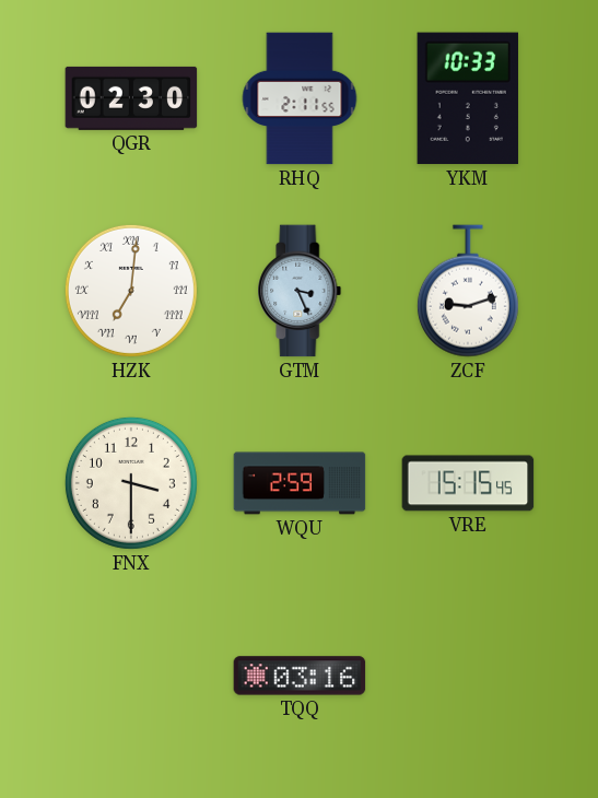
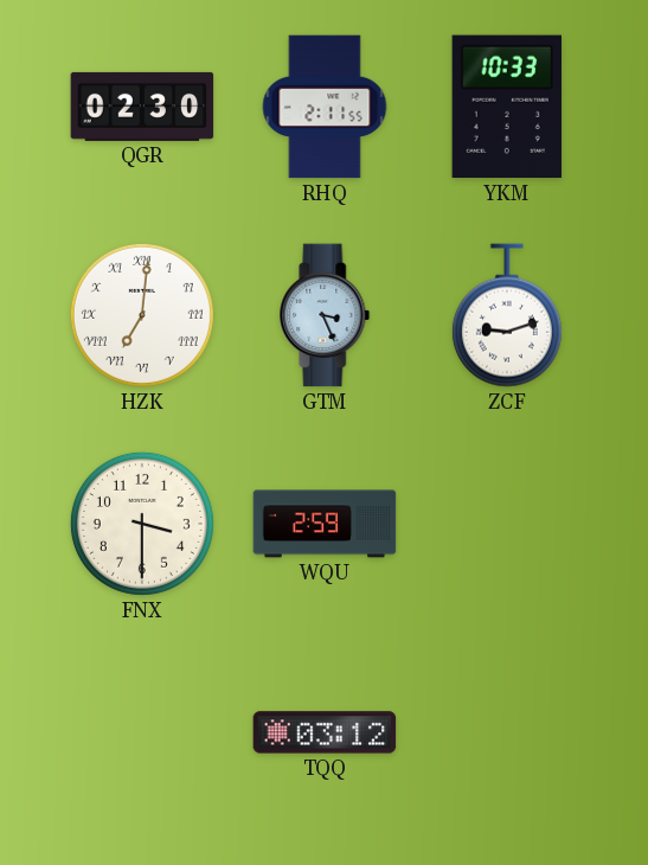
VRE: 15:15 -> none
TQQ: 03:16 -> 03:12
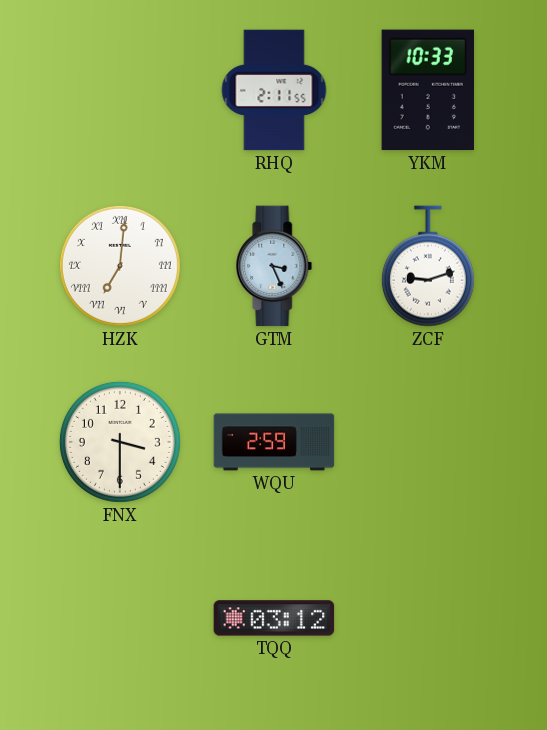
QGR: 02:30 -> none
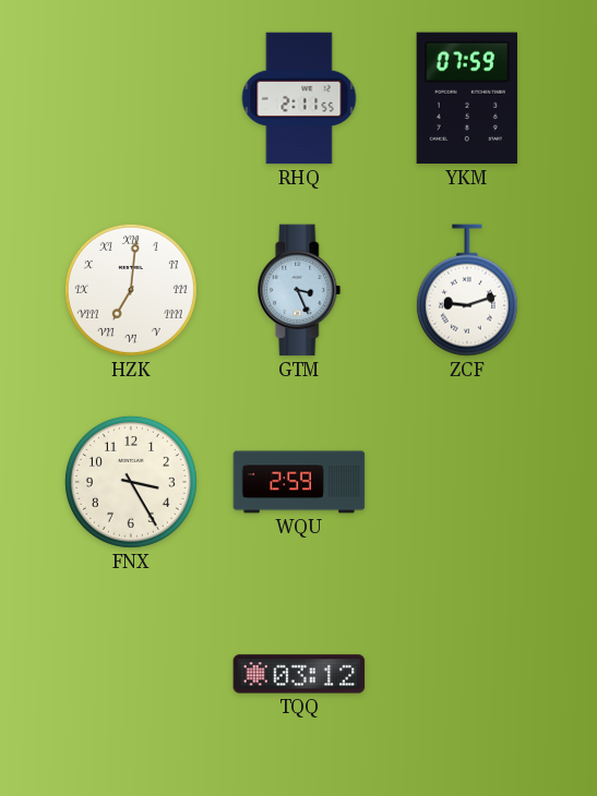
YKM: 10:33 -> 07:59
FNX: 3:30 -> 3:25
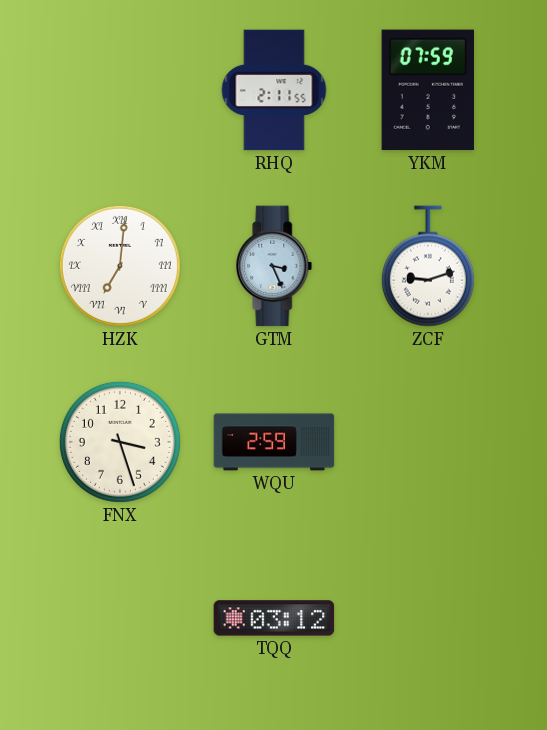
FNX: 3:25 -> 3:27
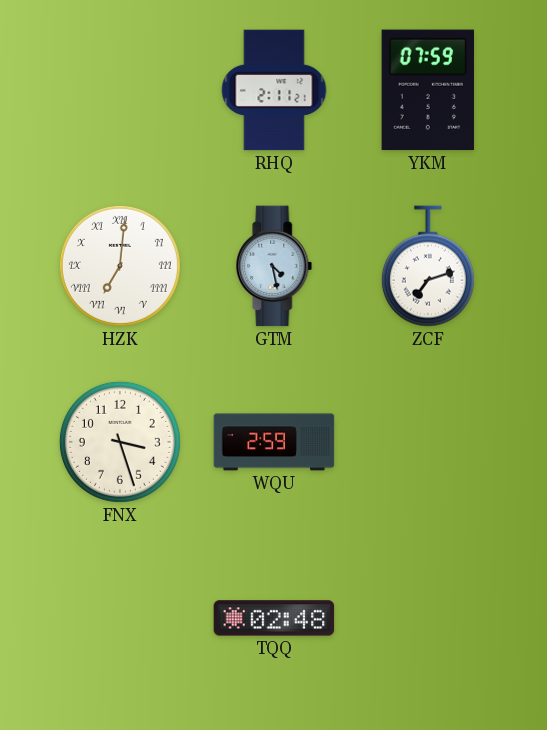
RHQ: 2:11:55 -> 2:11:21
GTM: 3:26 -> 4:28
ZCF: 9:12 -> 7:12
TQQ: 03:12 -> 02:48
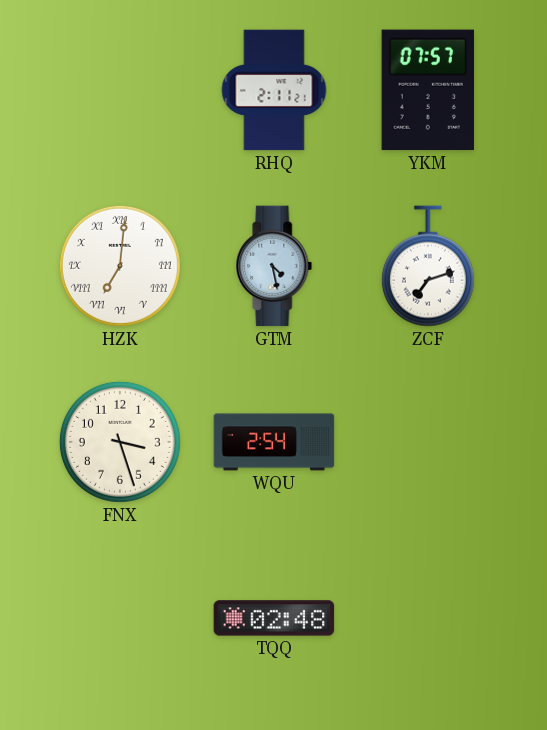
YKM: 07:59 -> 07:57
WQU: 2:59 -> 2:54
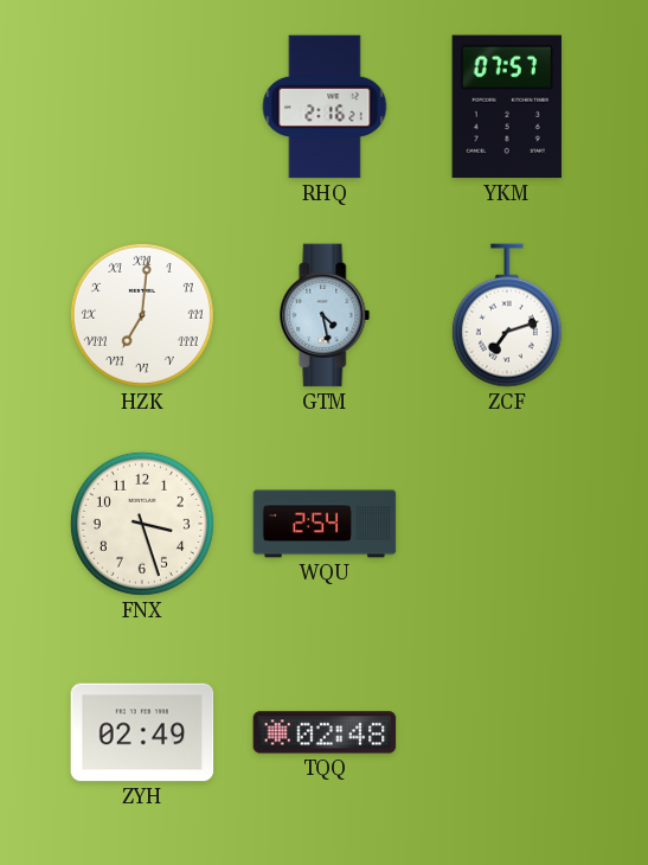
RHQ: 2:11 -> 2:16
ZYH: none -> 02:49
